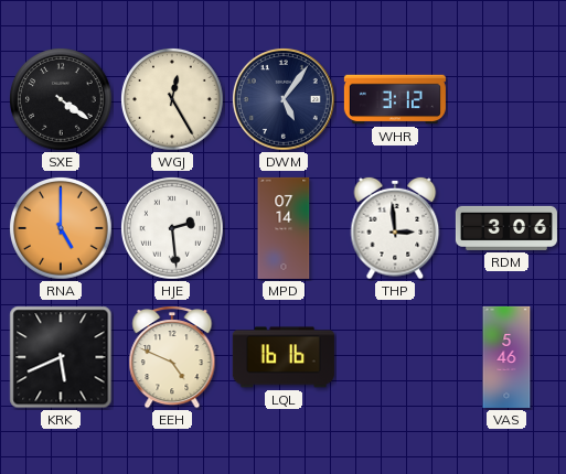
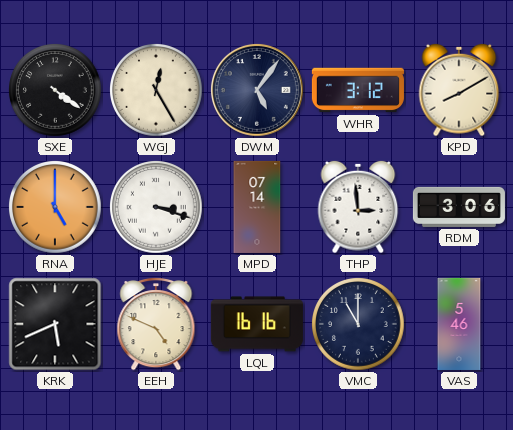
KPD: none -> 8:10
HJE: 2:29 -> 3:18
VMC: none -> 11:00
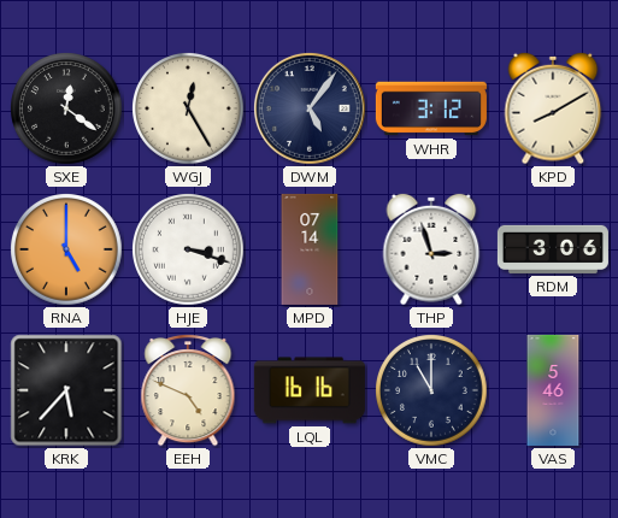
SXE: 4:21 -> 12:21
THP: 2:59 -> 2:57
KRK: 5:41 -> 5:37
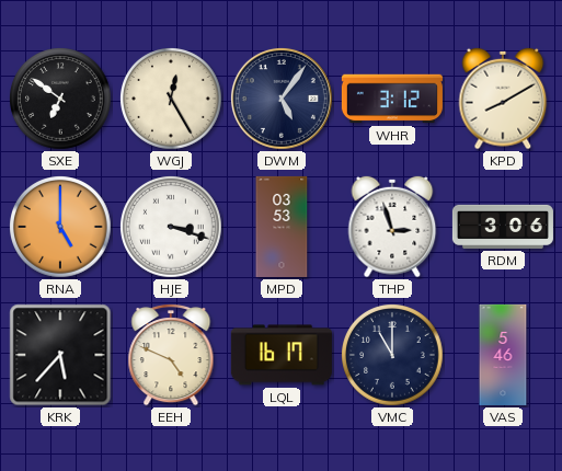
SXE: 12:21 -> 6:51
MPD: 07:14 -> 03:53
LQL: 16:16 -> 16:17
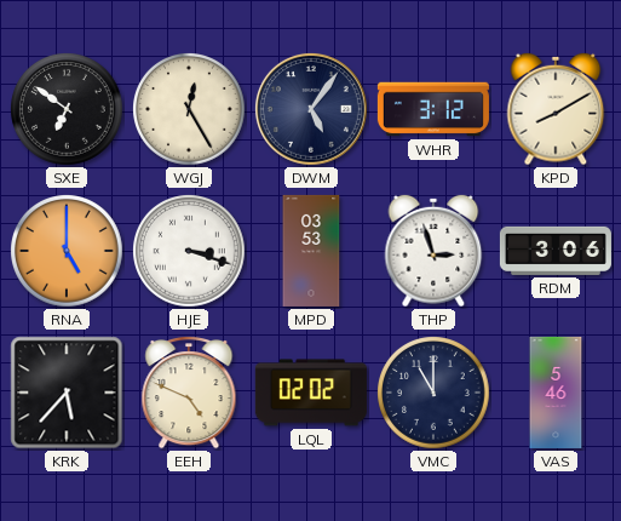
LQL: 16:17 -> 02:02
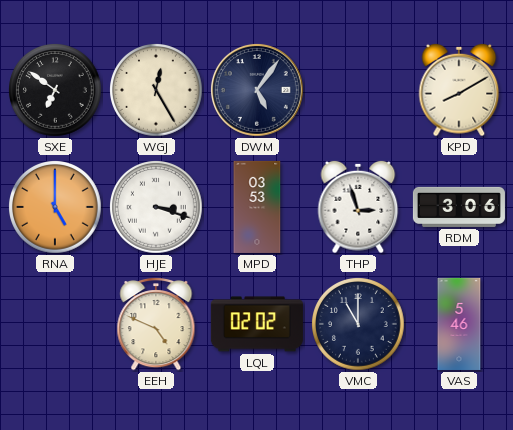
WHR: 3:12 -> none
KRK: 5:37 -> none
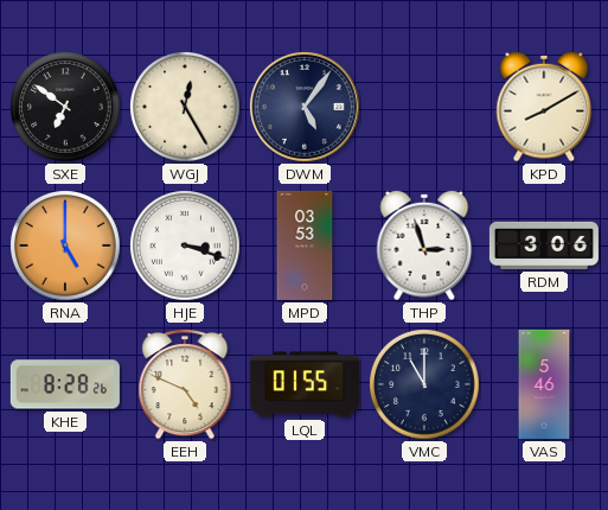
KHE: none -> 8:28
LQL: 02:02 -> 01:55
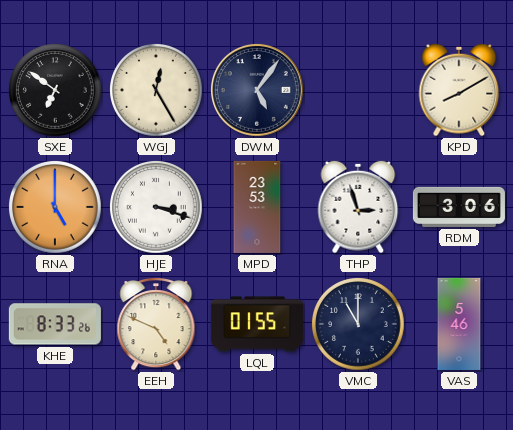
MPD: 03:53 -> 23:53
KHE: 8:28 -> 8:33
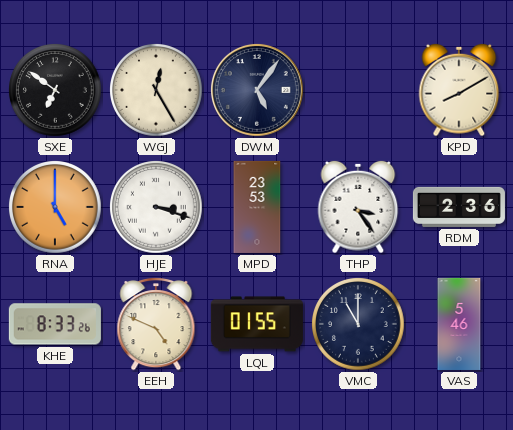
THP: 2:57 -> 3:24
RDM: 3:06 -> 2:36
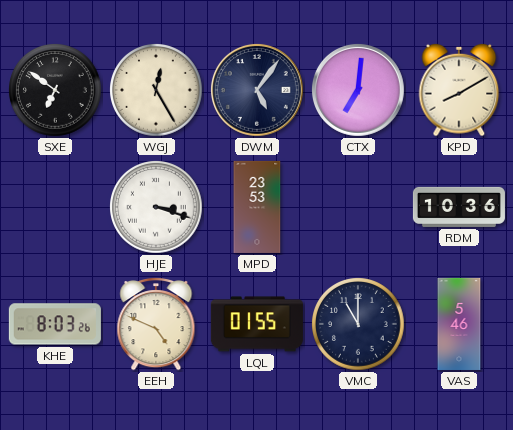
CTX: none -> 7:01
RNA: 5:00 -> none
THP: 3:24 -> none
RDM: 2:36 -> 10:36
KHE: 8:33 -> 8:03
